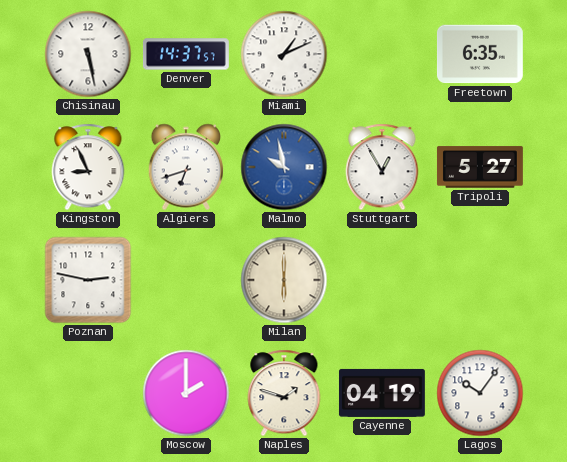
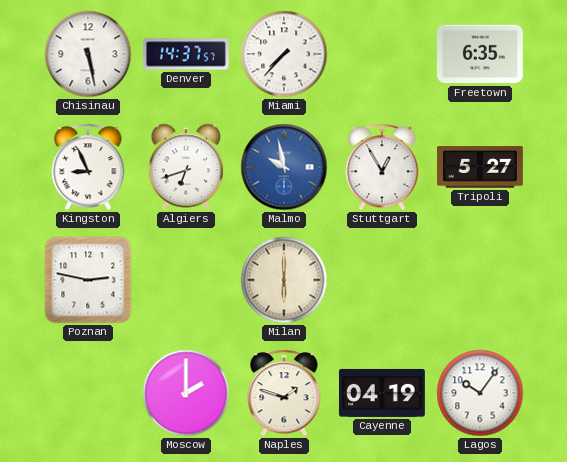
Miami: 1:11 -> 7:37
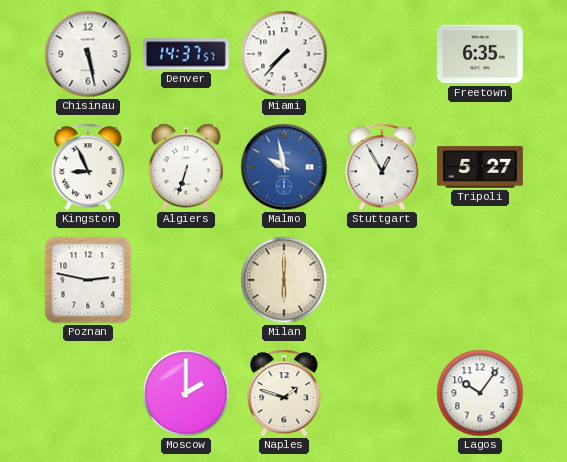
Algiers: 6:42 -> 6:33
Cayenne: 04:19 -> none
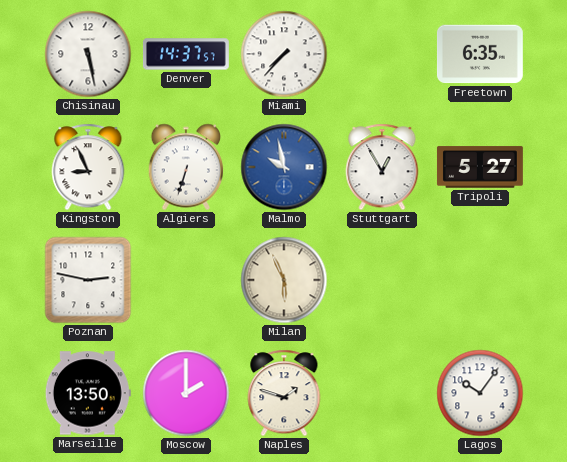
Milan: 6:00 -> 5:56
Marseille: none -> 13:50
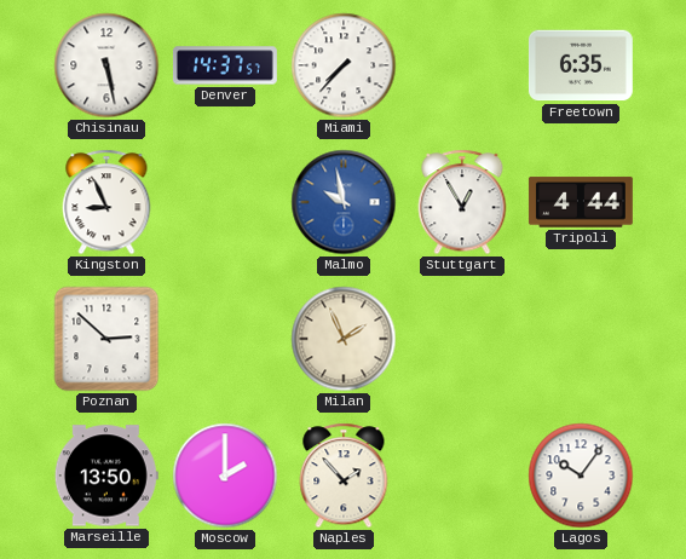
Algiers: 6:33 -> none
Tripoli: 5:27 -> 4:44
Poznan: 2:47 -> 2:52
Milan: 5:56 -> 1:56
Naples: 1:48 -> 1:53
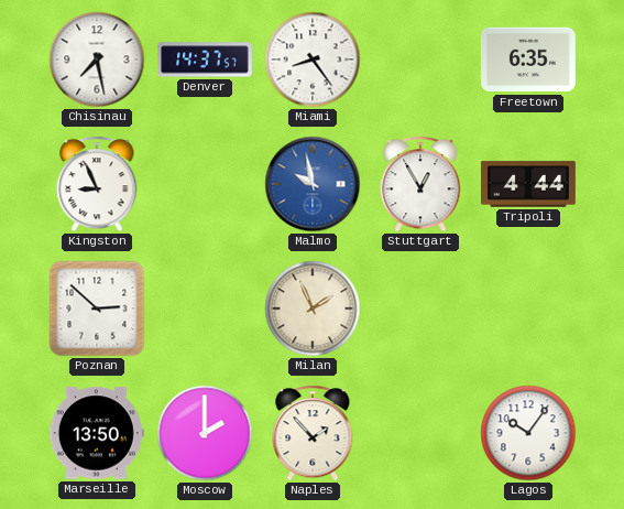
Chisinau: 5:28 -> 7:28
Miami: 7:37 -> 8:24
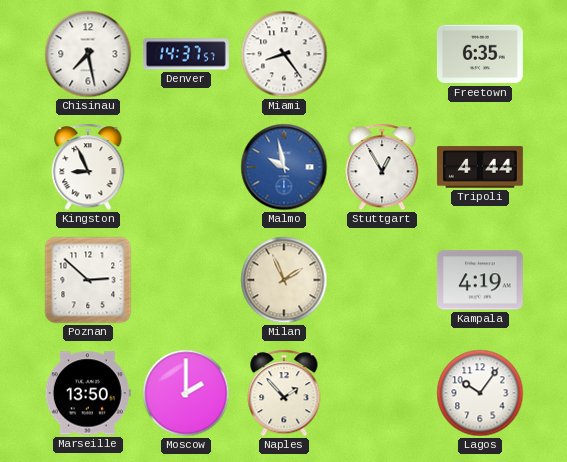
Kampala: none -> 4:19
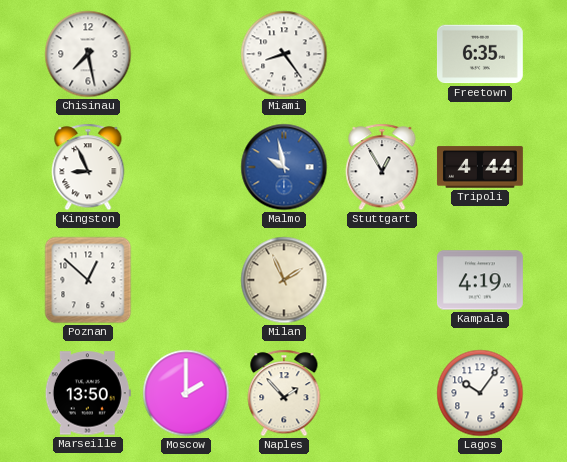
Denver: 14:37 -> none
Poznan: 2:52 -> 12:52
